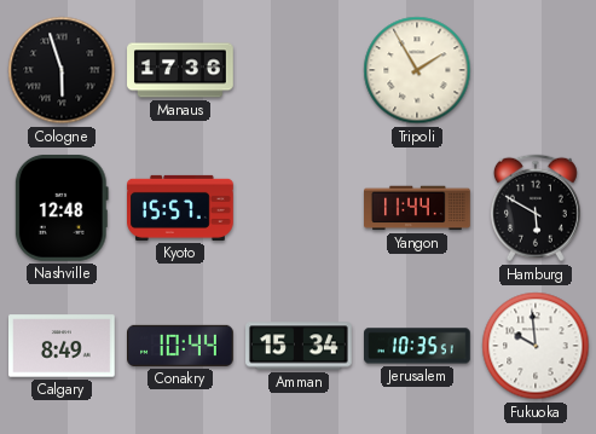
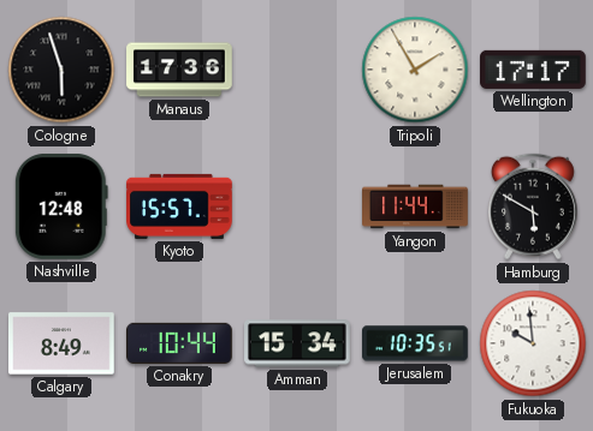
Wellington: none -> 17:17
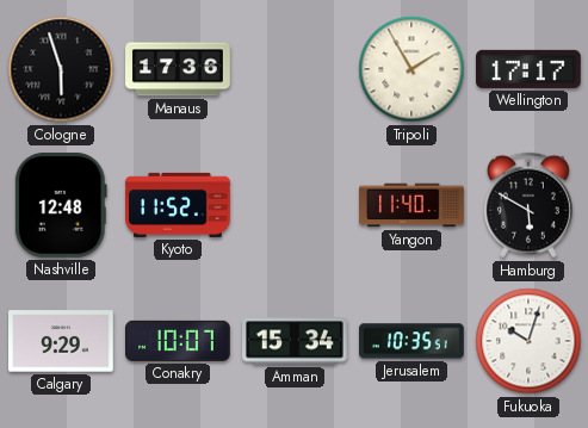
Kyoto: 15:57 -> 11:52
Yangon: 11:44 -> 11:40
Calgary: 8:49 -> 9:29
Conakry: 10:44 -> 10:07
Fukuoka: 9:59 -> 10:03
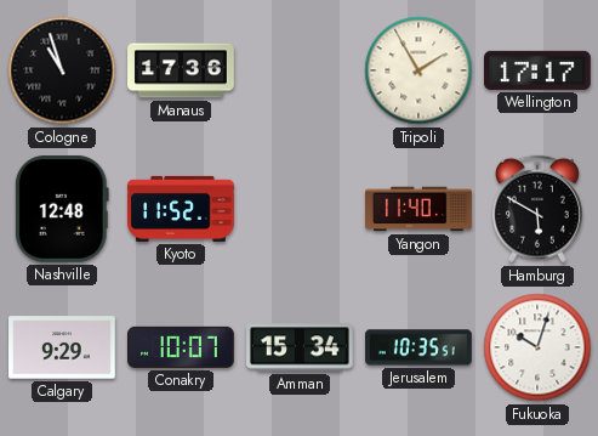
Cologne: 5:57 -> 10:57
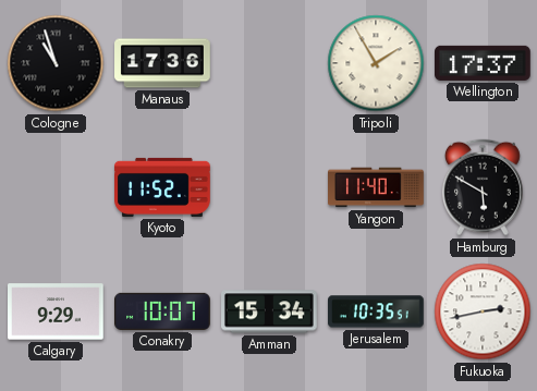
Wellington: 17:17 -> 17:37
Nashville: 12:48 -> none
Fukuoka: 10:03 -> 2:43
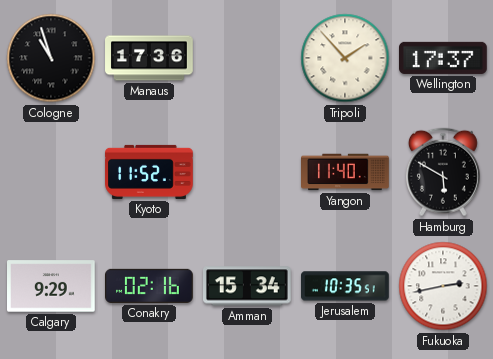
Tripoli: 1:55 -> 1:53
Conakry: 10:07 -> 02:16
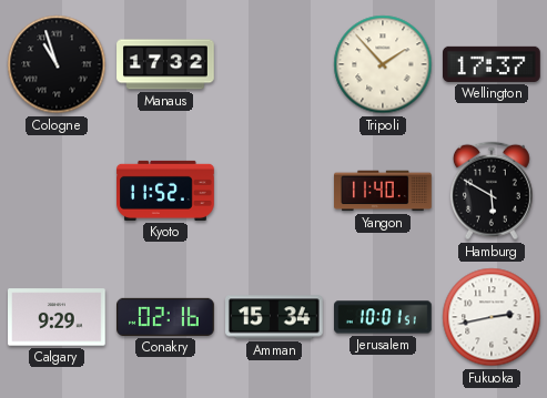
Manaus: 17:36 -> 17:32
Jerusalem: 10:35 -> 10:01
